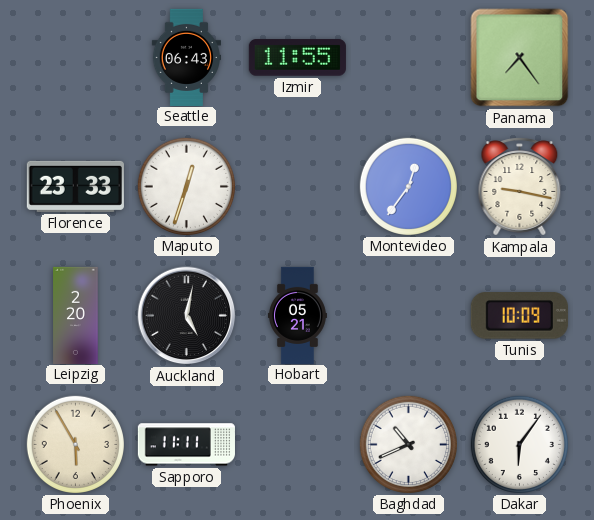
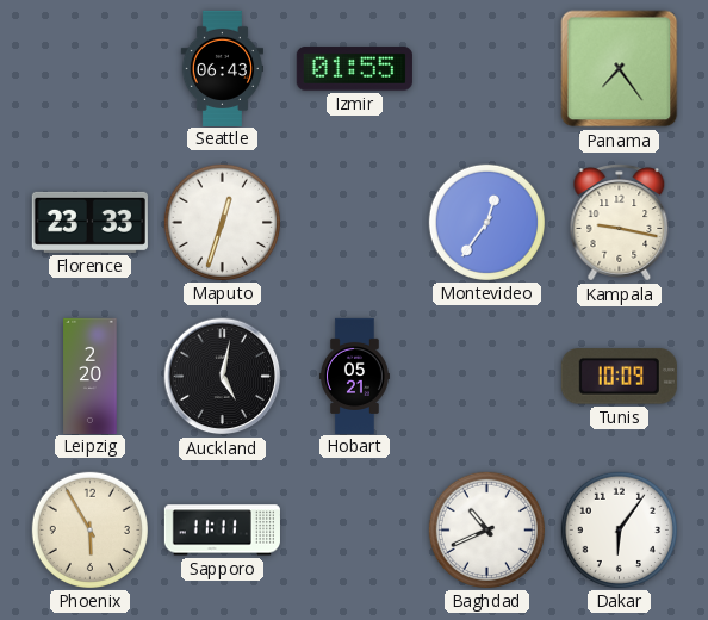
Izmir: 11:55 -> 01:55
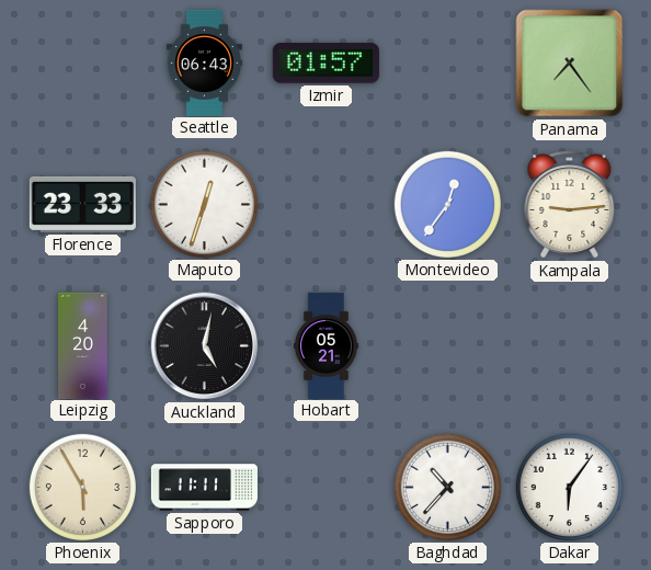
Izmir: 01:55 -> 01:57
Kampala: 9:17 -> 9:14
Leipzig: 2:20 -> 4:20
Tunis: 10:09 -> none
Baghdad: 10:41 -> 10:37
